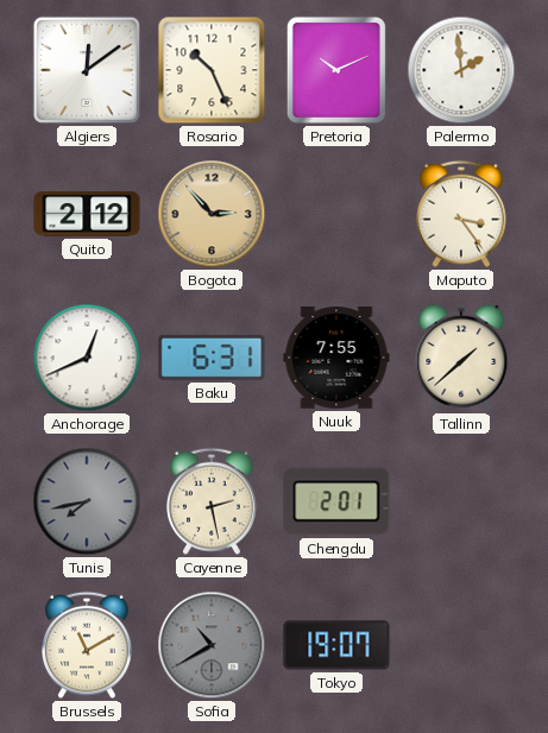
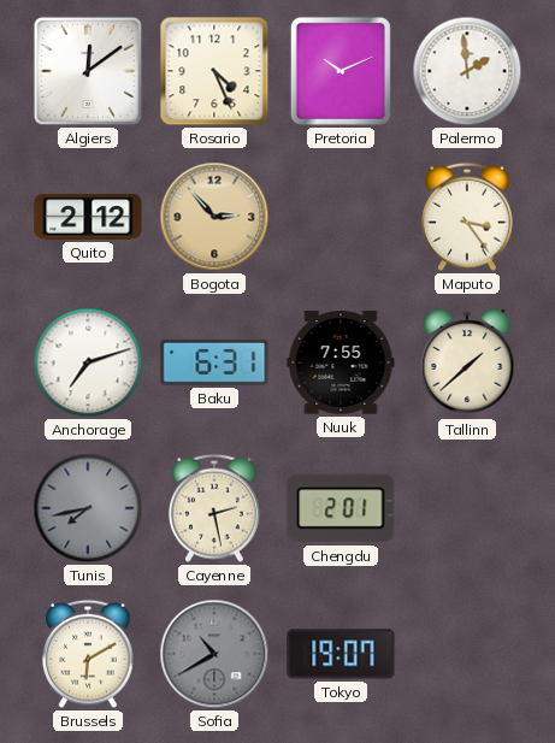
Rosario: 10:26 -> 4:26
Anchorage: 12:41 -> 7:12
Brussels: 11:10 -> 6:10
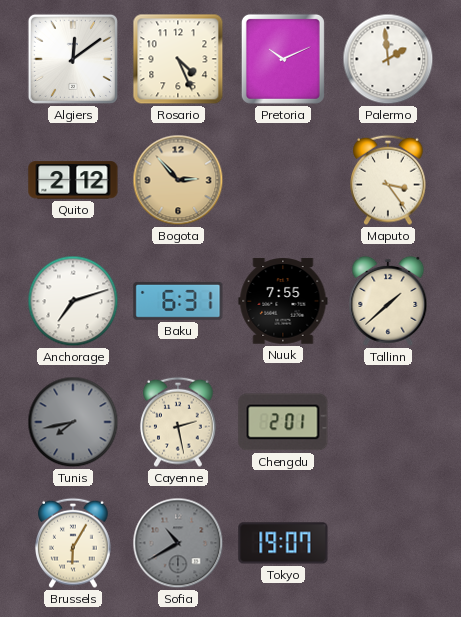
Brussels: 6:10 -> 6:05
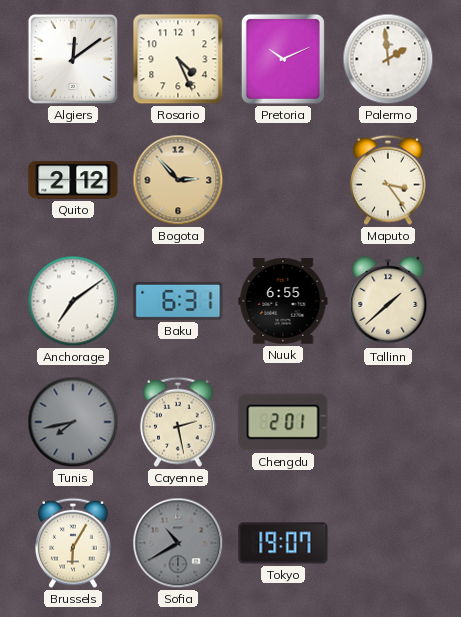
Anchorage: 7:12 -> 7:09
Nuuk: 7:55 -> 6:55
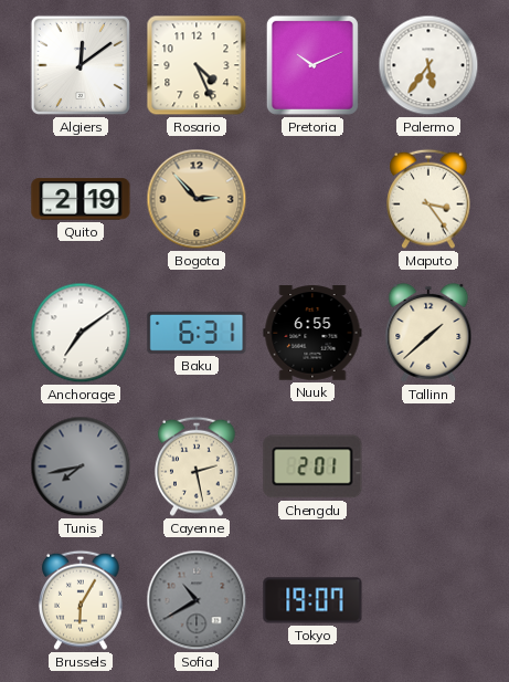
Palermo: 1:59 -> 5:36
Quito: 2:12 -> 2:19
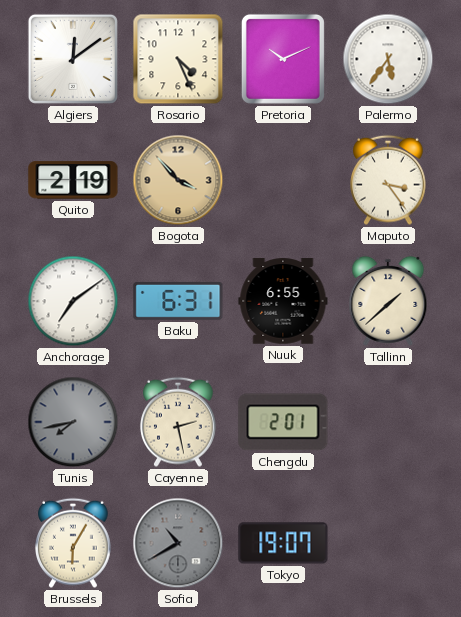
Bogota: 2:53 -> 3:53
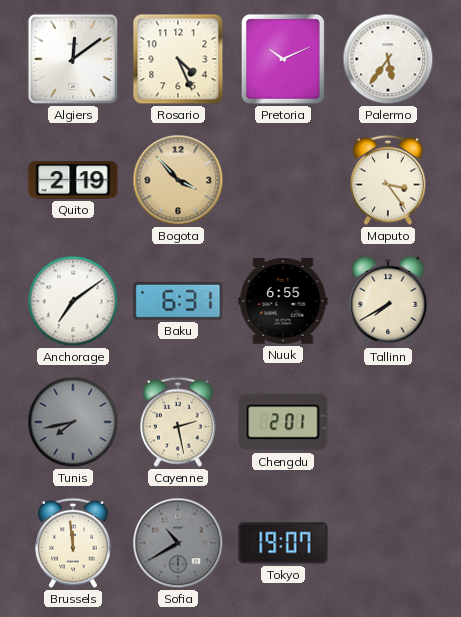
Tallinn: 1:38 -> 7:40
Brussels: 6:05 -> 11:59
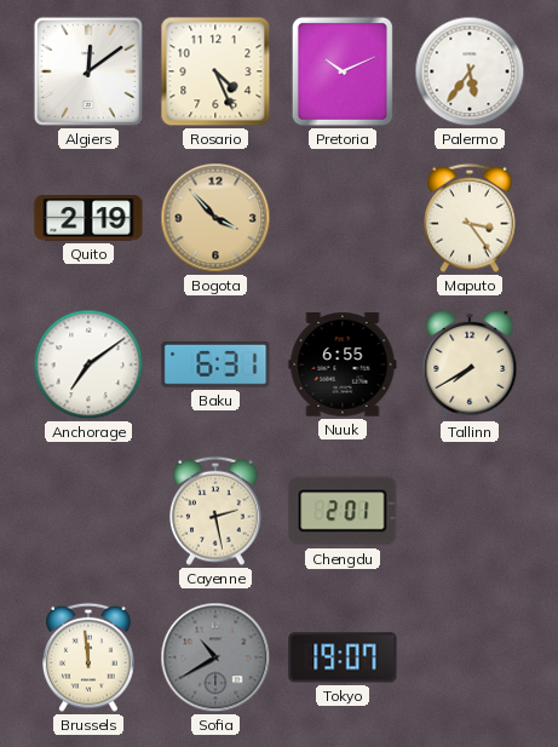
Tunis: 7:43 -> none
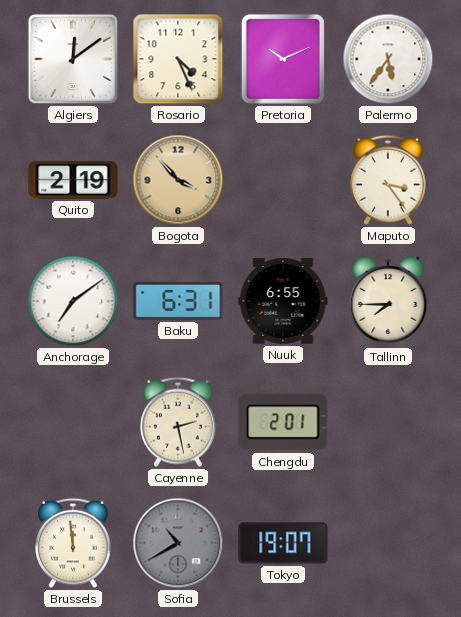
Tallinn: 7:40 -> 7:45
